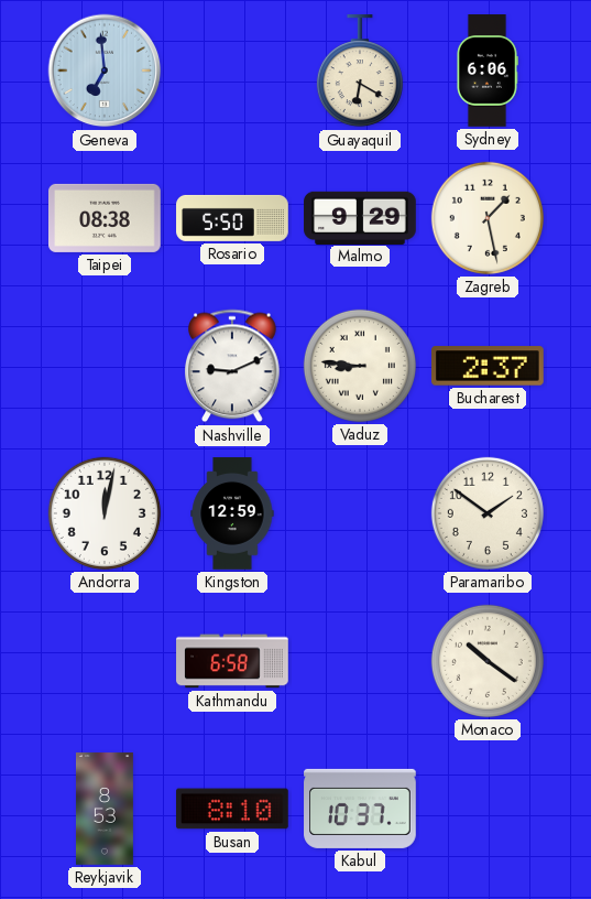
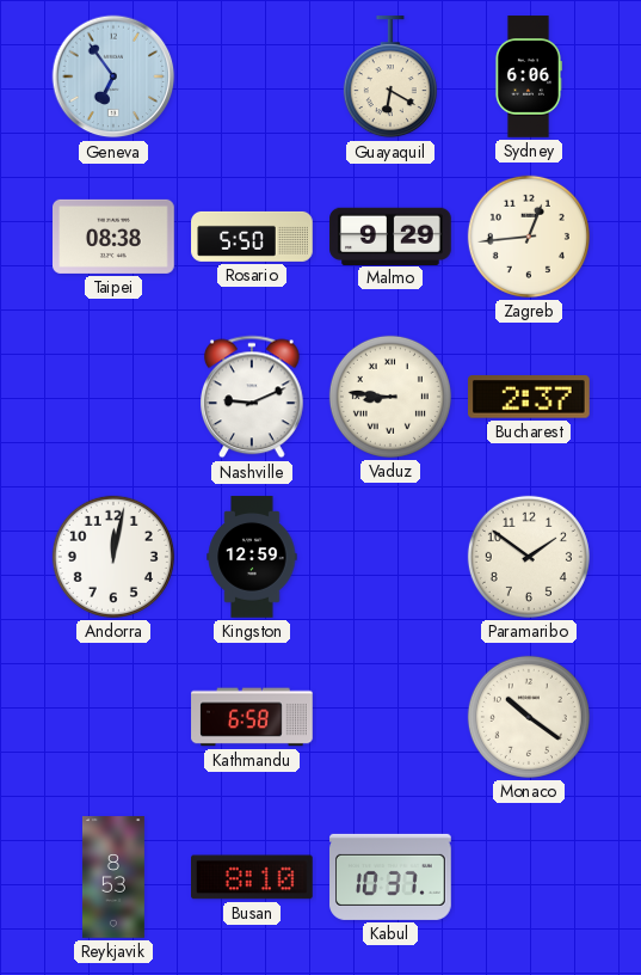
Geneva: 6:59 -> 6:54
Zagreb: 1:28 -> 12:44
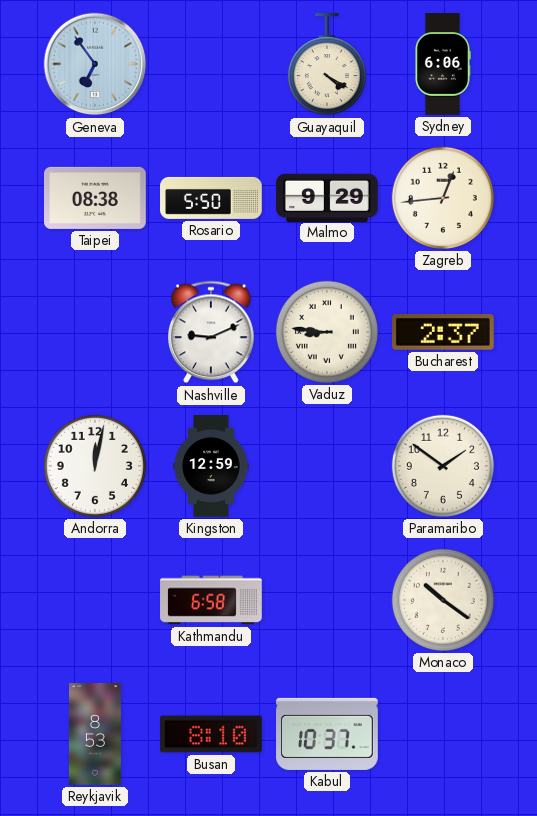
Guayaquil: 6:20 -> 4:20
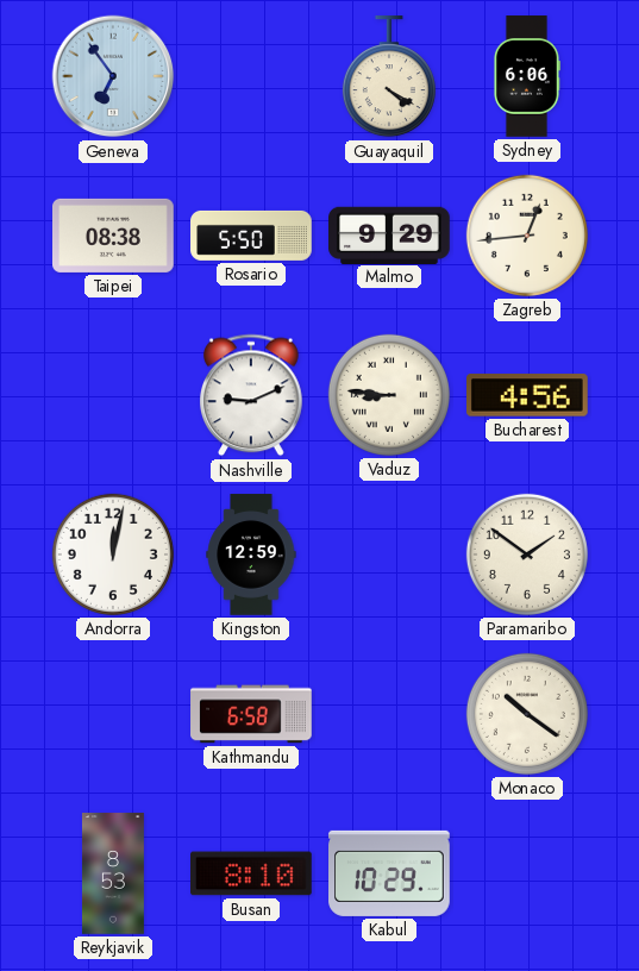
Bucharest: 2:37 -> 4:56
Kabul: 10:37 -> 10:29
